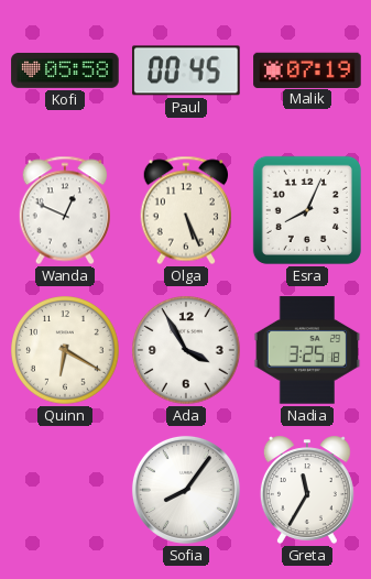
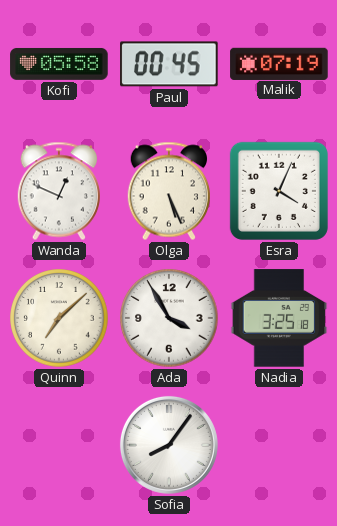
Esra: 8:04 -> 4:04
Quinn: 6:20 -> 7:08
Greta: 11:35 -> none
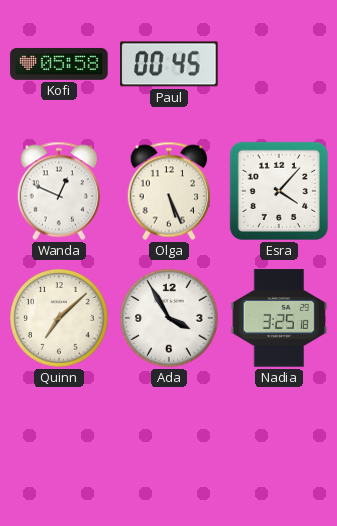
Malik: 07:19 -> none
Esra: 4:04 -> 4:07
Sofia: 8:06 -> none
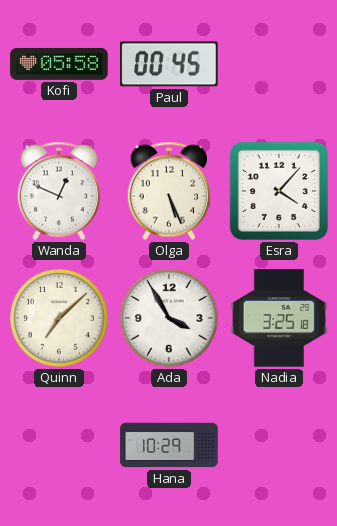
Hana: none -> 10:29
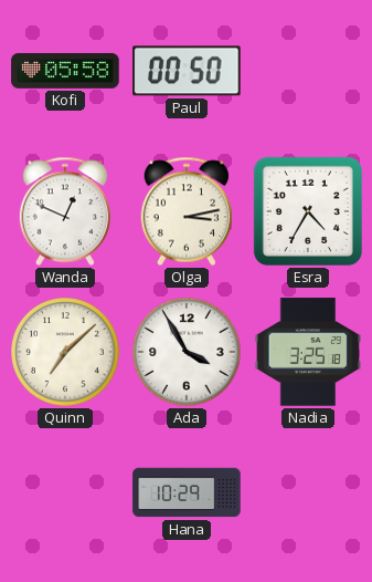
Paul: 00:45 -> 00:50
Olga: 5:26 -> 3:13
Esra: 4:07 -> 4:35
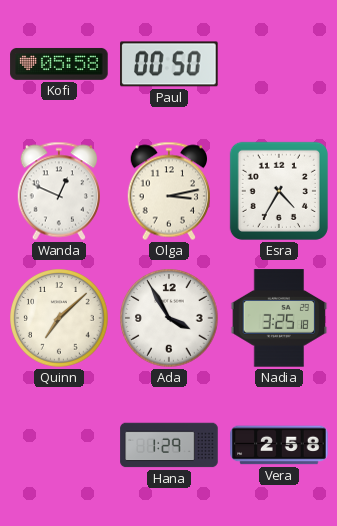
Hana: 10:29 -> 1:29
Vera: none -> 2:58
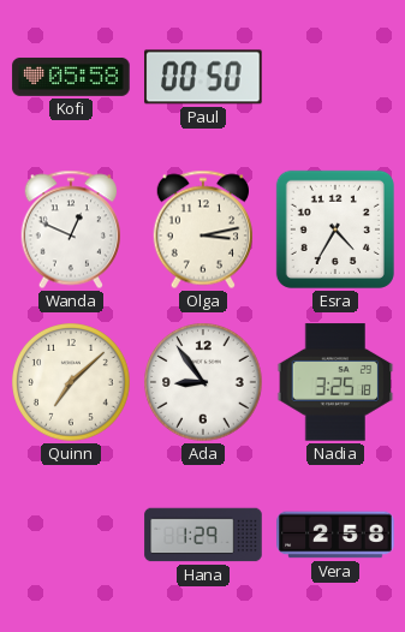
Ada: 3:55 -> 8:54
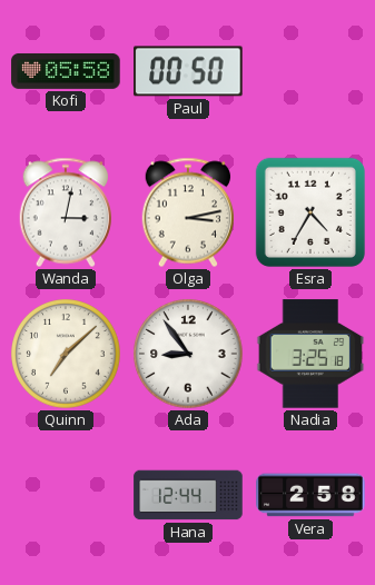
Wanda: 12:49 -> 3:02
Hana: 1:29 -> 12:44
